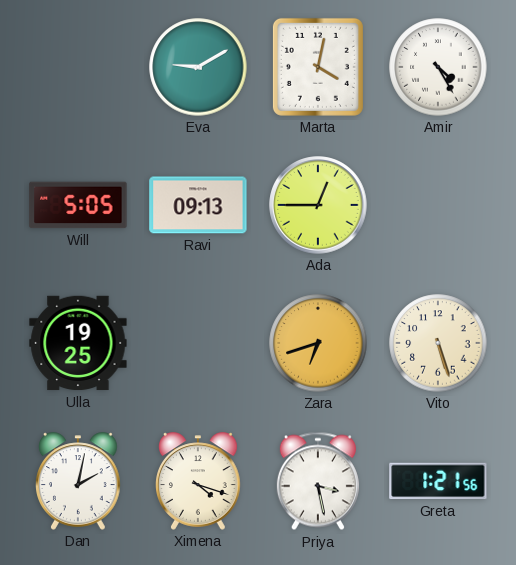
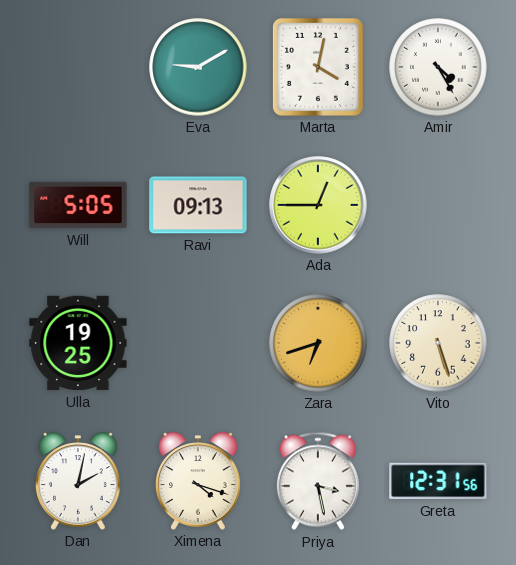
Greta: 1:21 -> 12:31
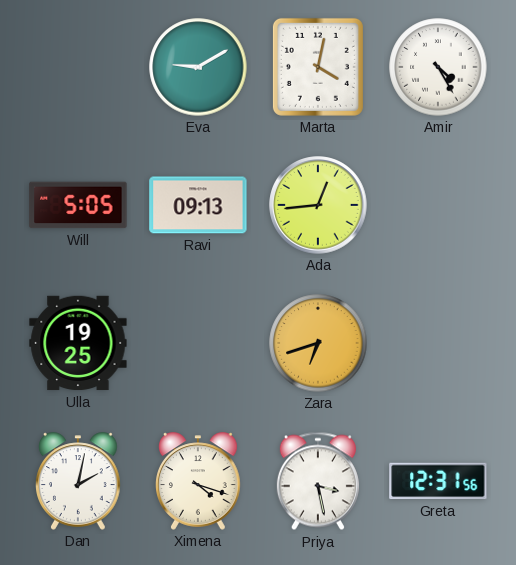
Ada: 12:45 -> 12:44
Vito: 5:27 -> none
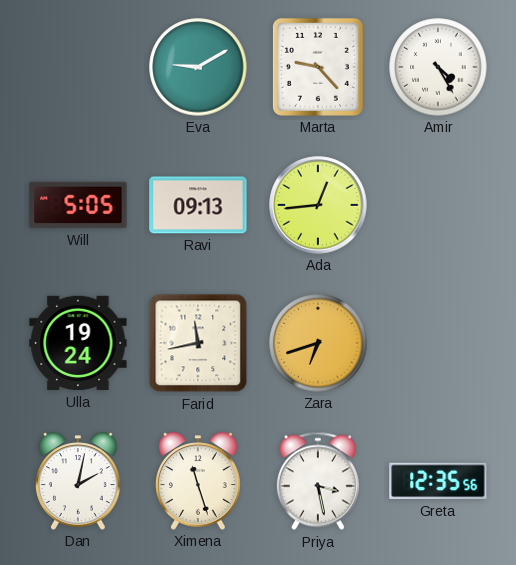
Marta: 4:02 -> 9:23
Ulla: 19:25 -> 19:24
Farid: none -> 11:43
Ximena: 4:18 -> 11:27
Greta: 12:31 -> 12:35
